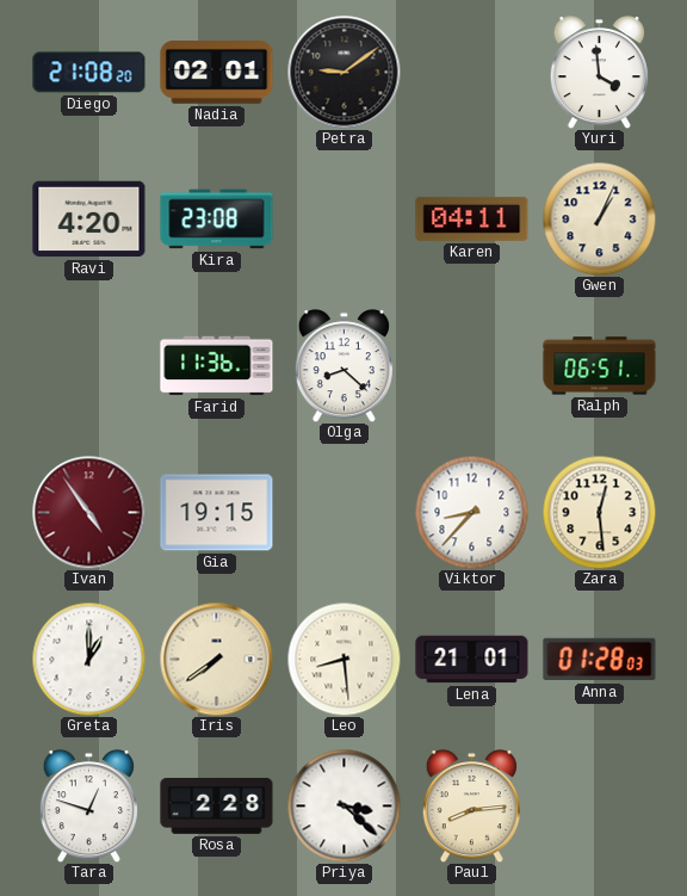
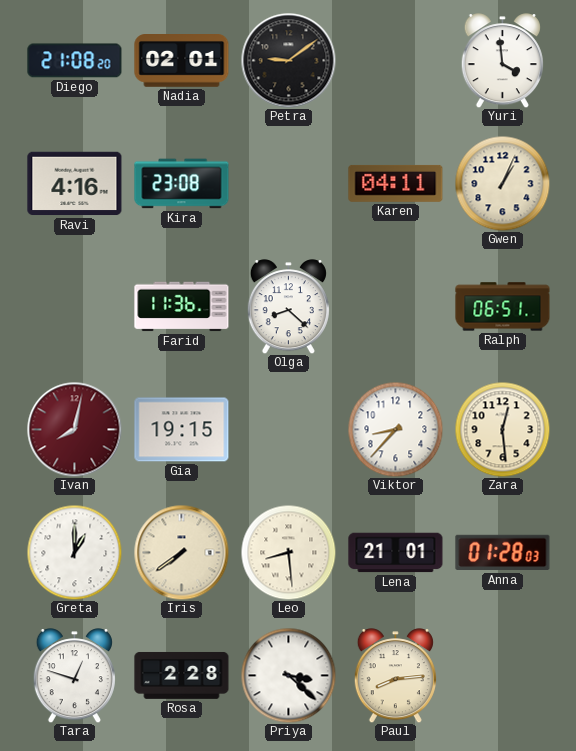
Ravi: 4:20 -> 4:16
Ivan: 4:54 -> 8:02
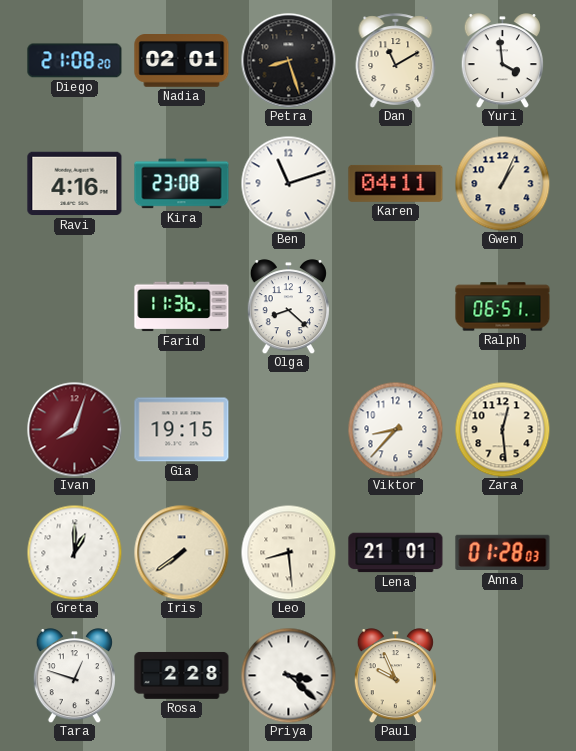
Petra: 9:09 -> 8:27
Dan: none -> 11:10
Ben: none -> 11:12
Ivan: 8:02 -> 8:03
Paul: 8:14 -> 9:56
